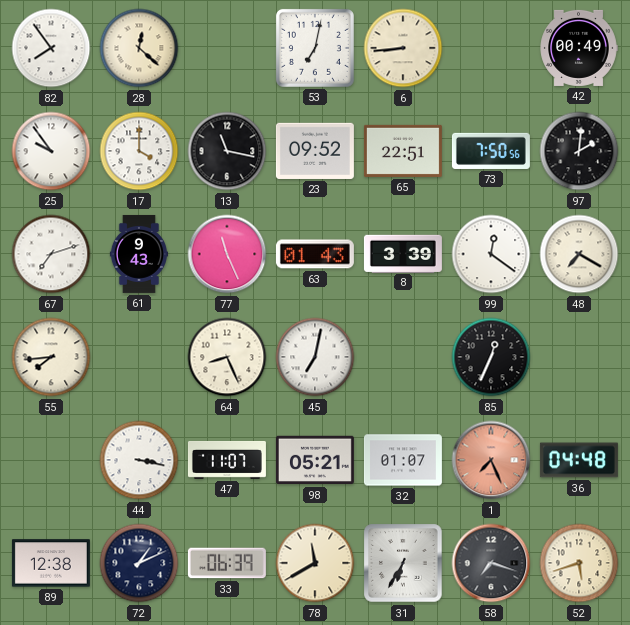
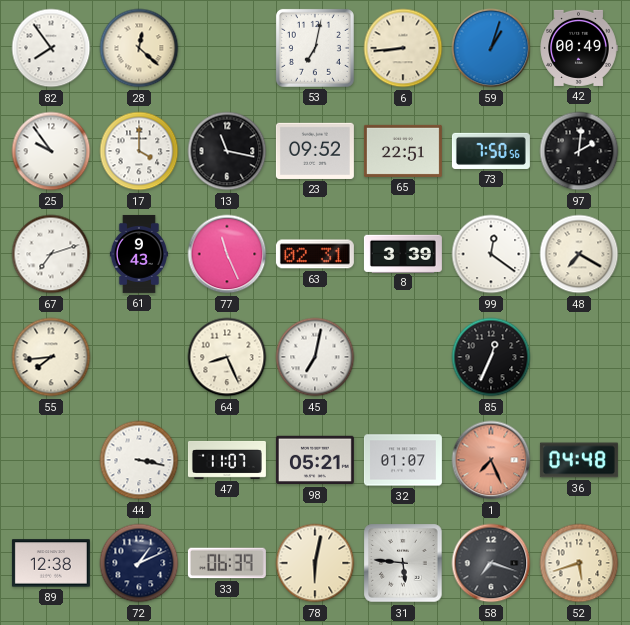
59: none -> 1:03
63: 01:43 -> 02:31
78: 11:40 -> 6:02
31: 6:35 -> 5:46
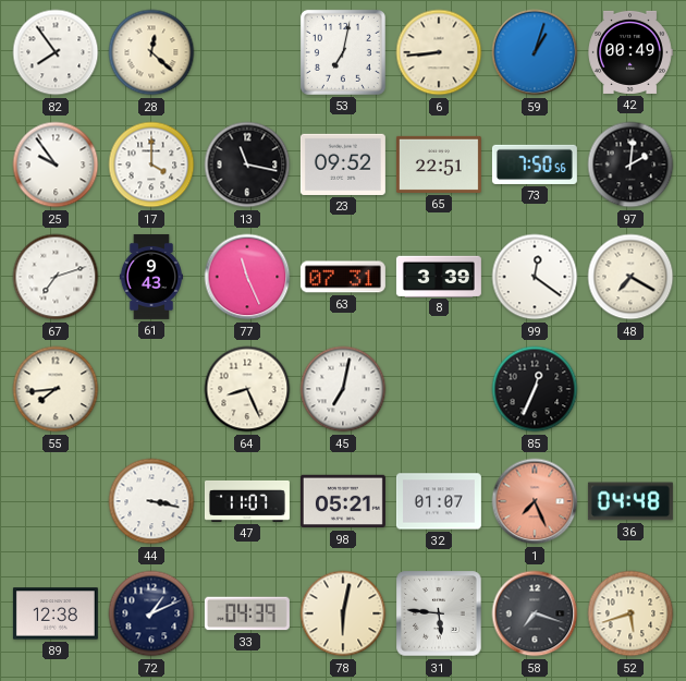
63: 02:31 -> 07:31
33: 06:39 -> 04:39
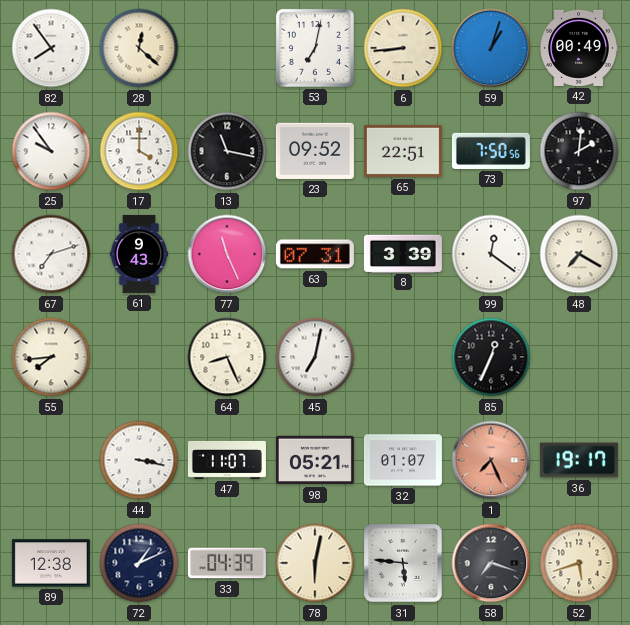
36: 04:48 -> 19:17
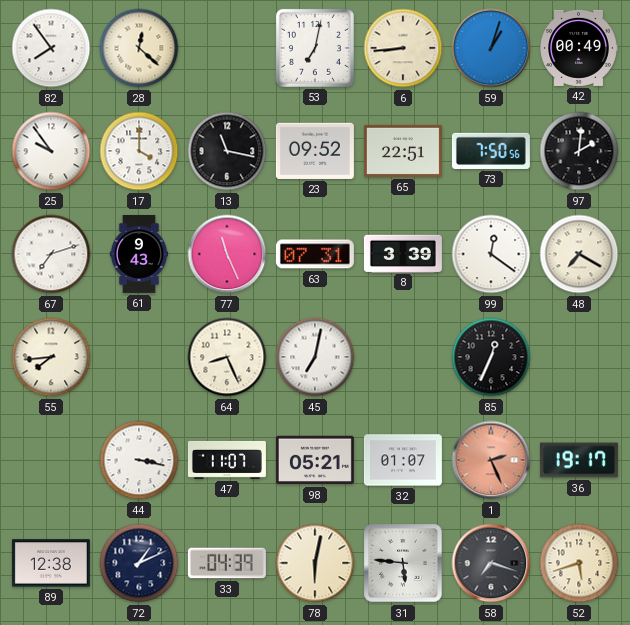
1: 7:26 -> 2:26
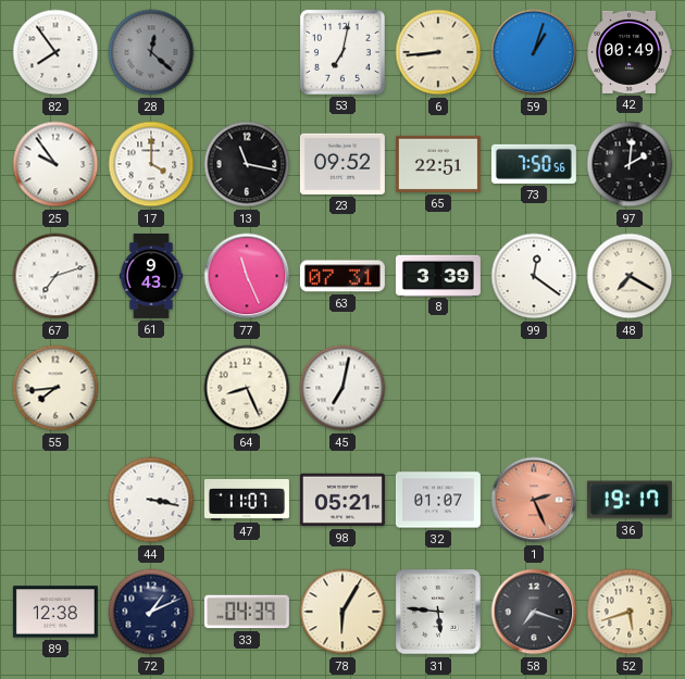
28 dial: cream -> grey
85: 12:34 -> none
78: 6:02 -> 6:05
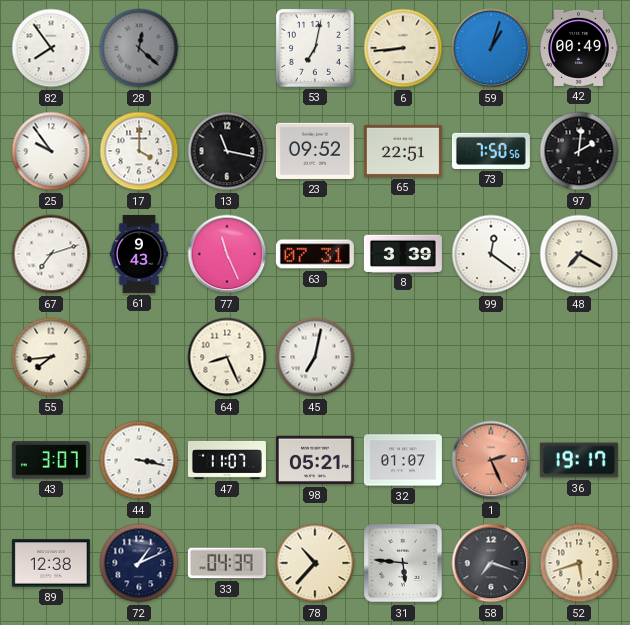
43: none -> 3:07
78: 6:05 -> 10:37
